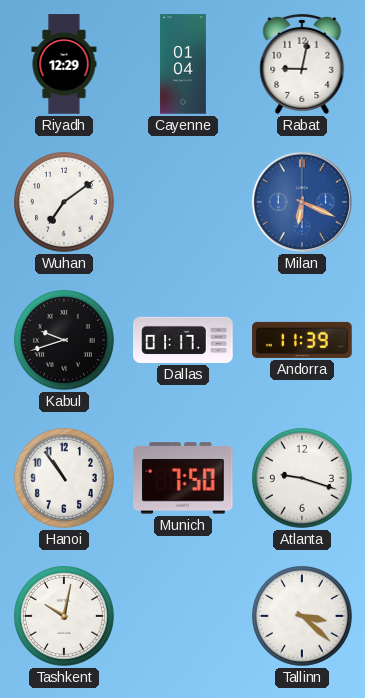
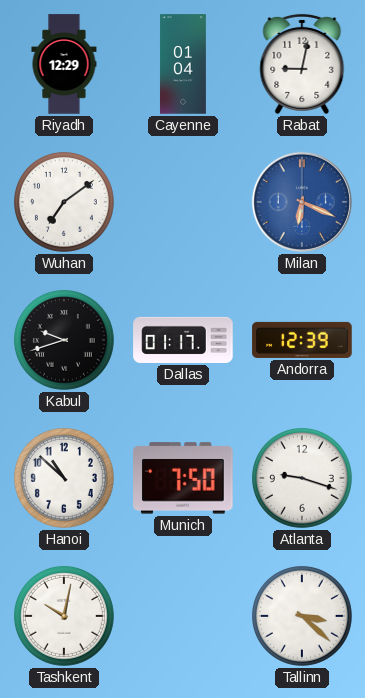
Andorra: 11:39 -> 12:39
Hanoi: 10:54 -> 10:52
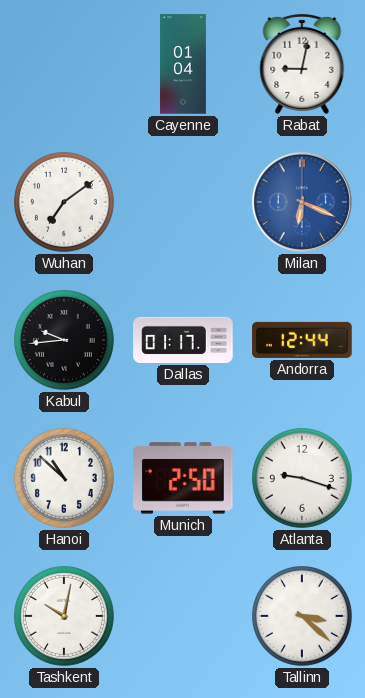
Riyadh: 12:29 -> none
Kabul: 9:42 -> 9:44
Andorra: 12:39 -> 12:44
Munich: 7:50 -> 2:50
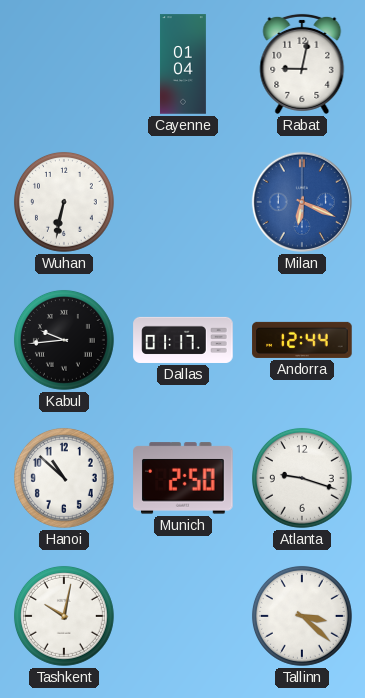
Wuhan: 7:09 -> 6:32
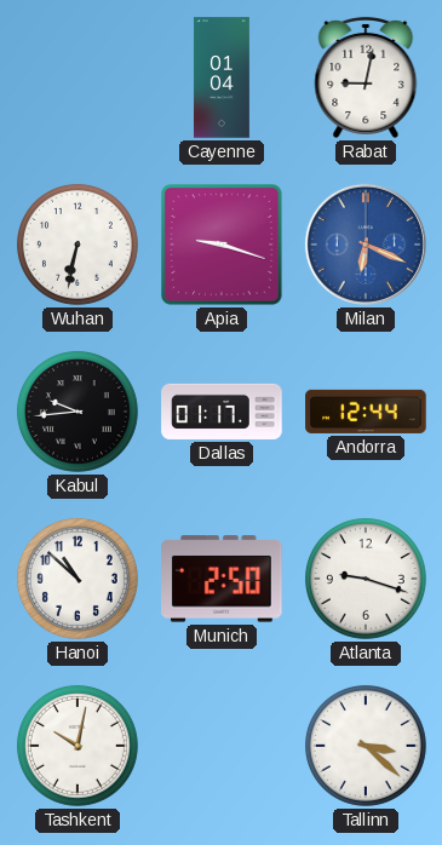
Apia: none -> 9:18
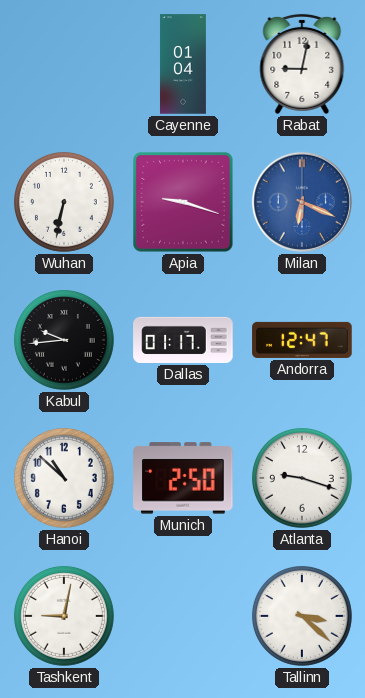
Andorra: 12:44 -> 12:47
Tashkent: 10:02 -> 9:02
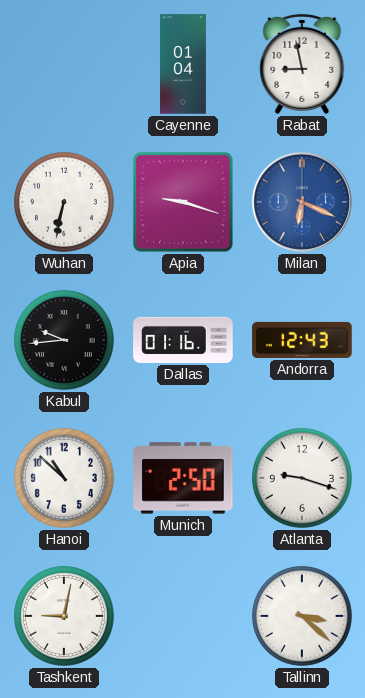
Rabat: 9:02 -> 8:58
Dallas: 01:17 -> 01:16
Andorra: 12:47 -> 12:43
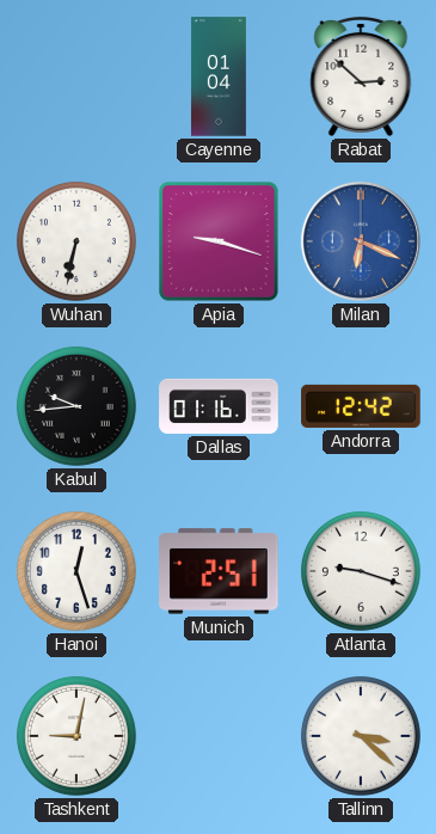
Rabat: 8:58 -> 2:52
Andorra: 12:43 -> 12:42
Hanoi: 10:52 -> 12:27
Munich: 2:50 -> 2:51
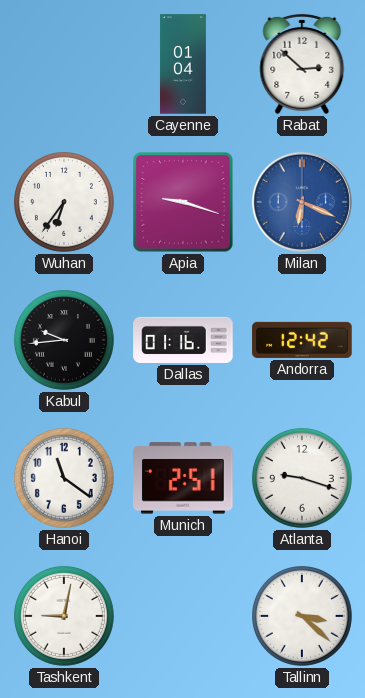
Wuhan: 6:32 -> 6:36
Hanoi: 12:27 -> 11:21
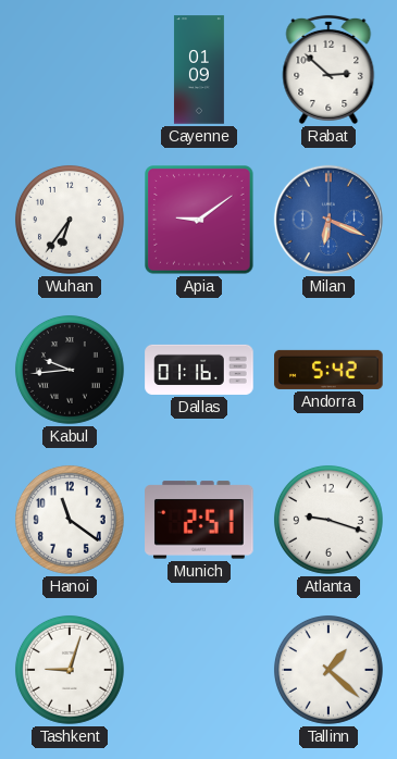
Cayenne: 01:04 -> 01:09
Apia: 9:18 -> 9:09
Andorra: 12:42 -> 5:42
Tashkent: 9:02 -> 9:03
Tallinn: 3:22 -> 1:22
